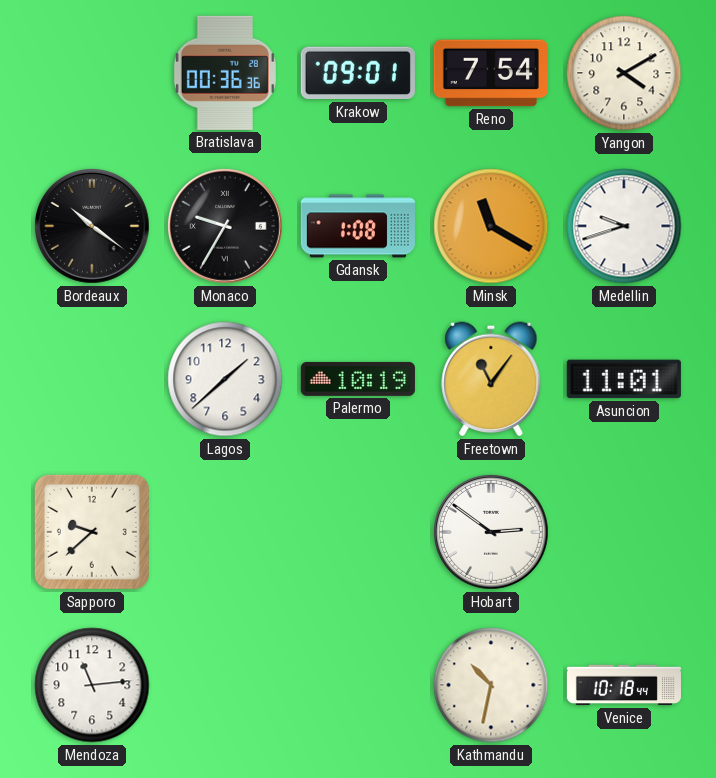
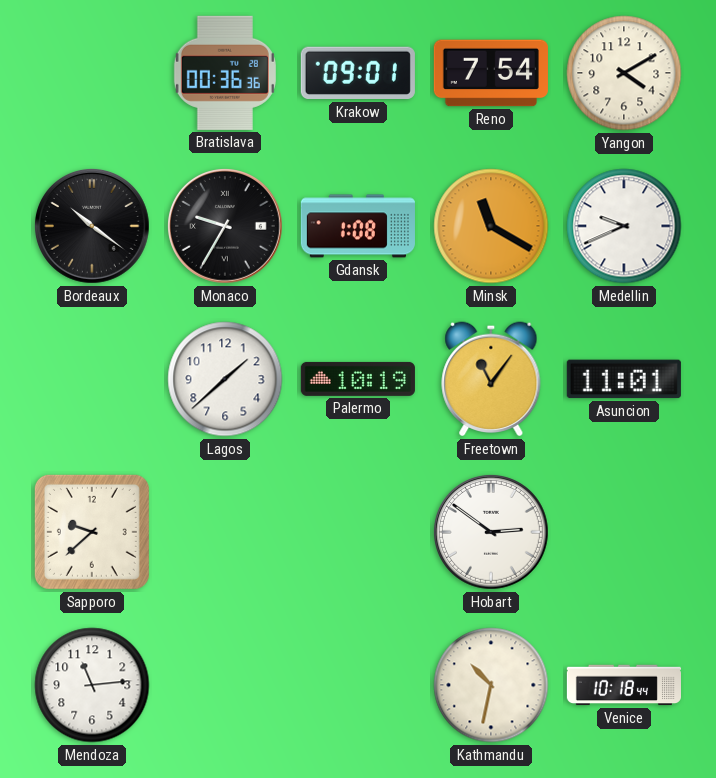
Medellin: 9:42 -> 9:41
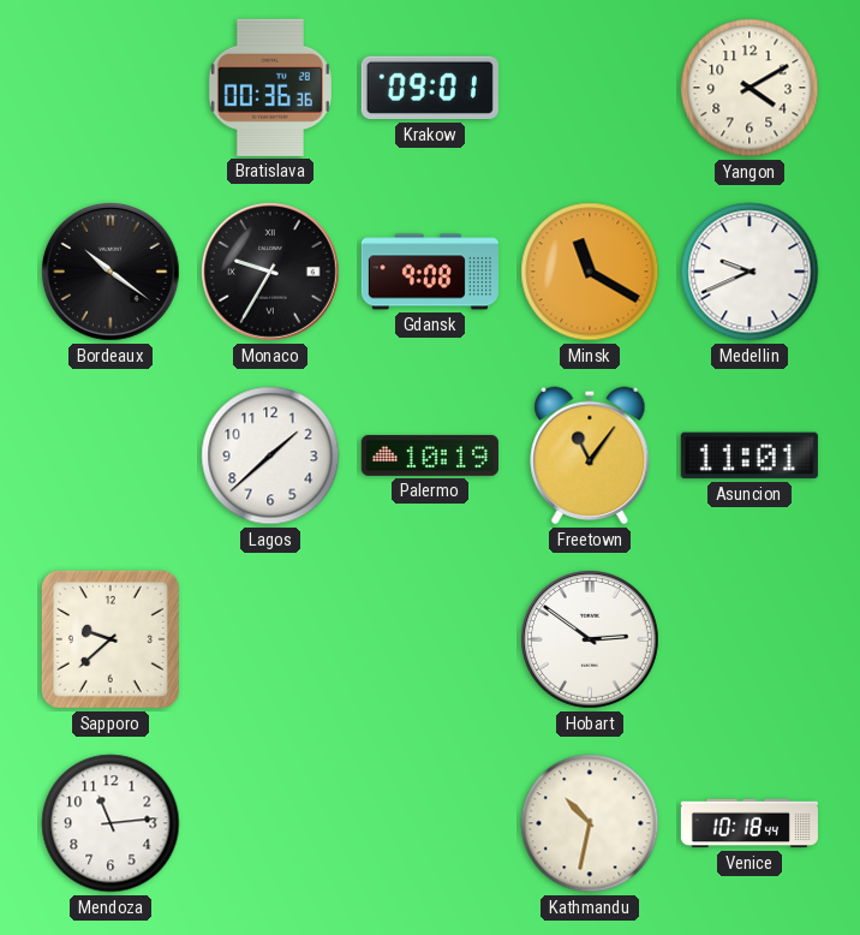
Reno: 7:54 -> none
Gdansk: 1:08 -> 9:08
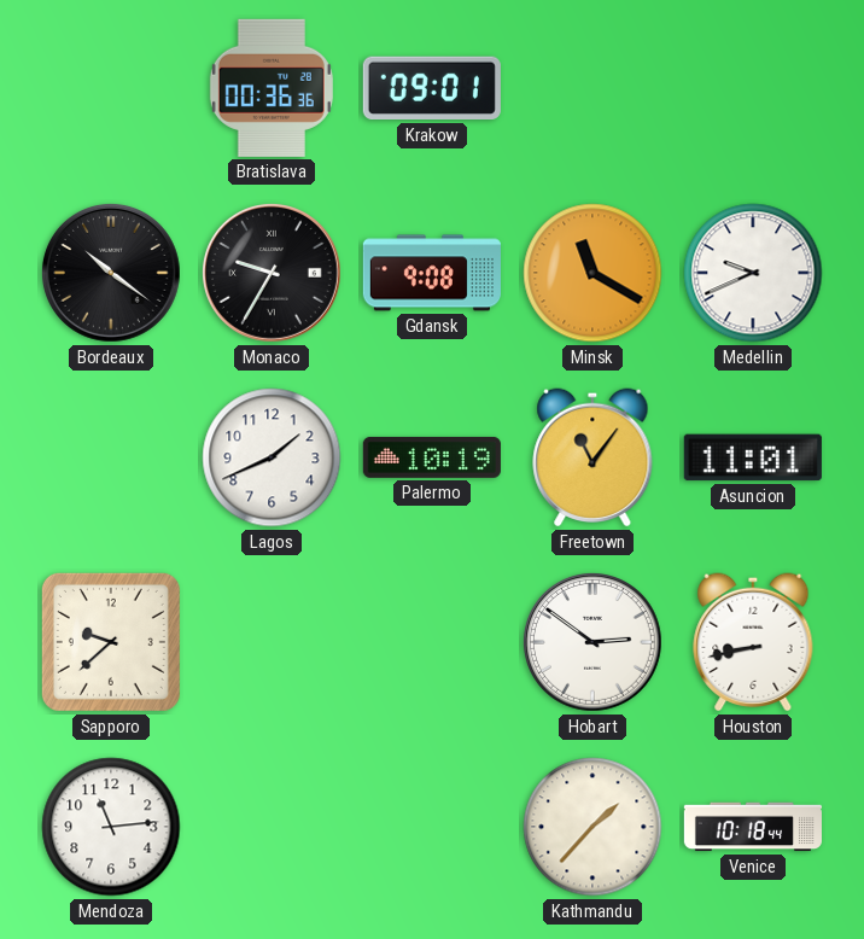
Yangon: 4:10 -> none
Lagos: 1:38 -> 1:41
Houston: none -> 8:43
Kathmandu: 10:32 -> 1:37
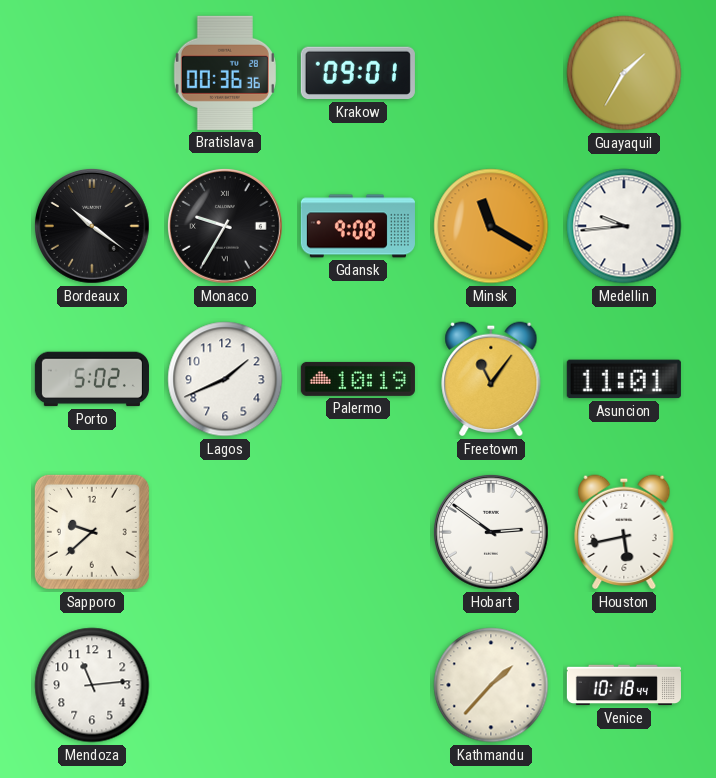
Guayaquil: none -> 1:35
Medellin: 9:41 -> 9:44
Porto: none -> 5:02
Houston: 8:43 -> 5:43
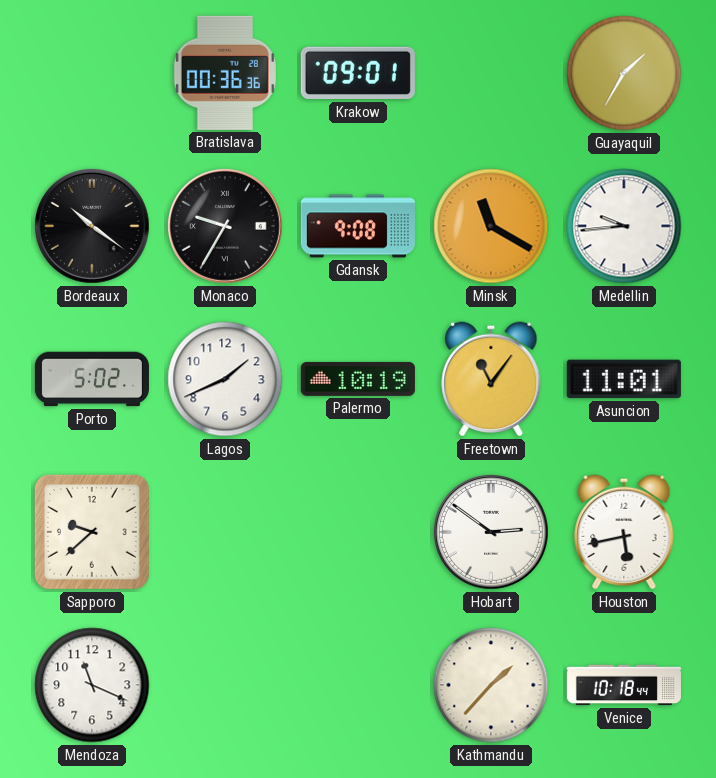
Mendoza: 11:14 -> 11:19
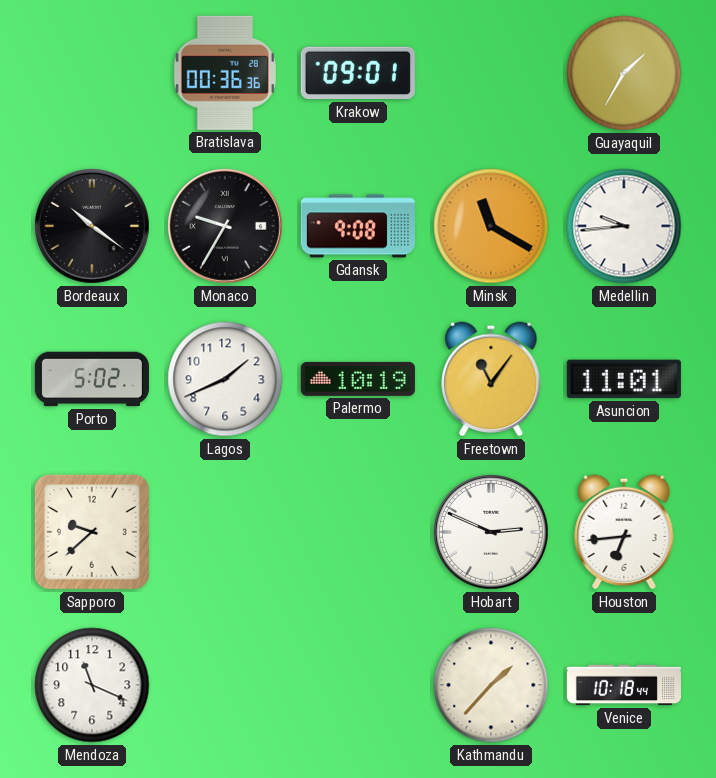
Hobart: 2:51 -> 2:49
Houston: 5:43 -> 6:44
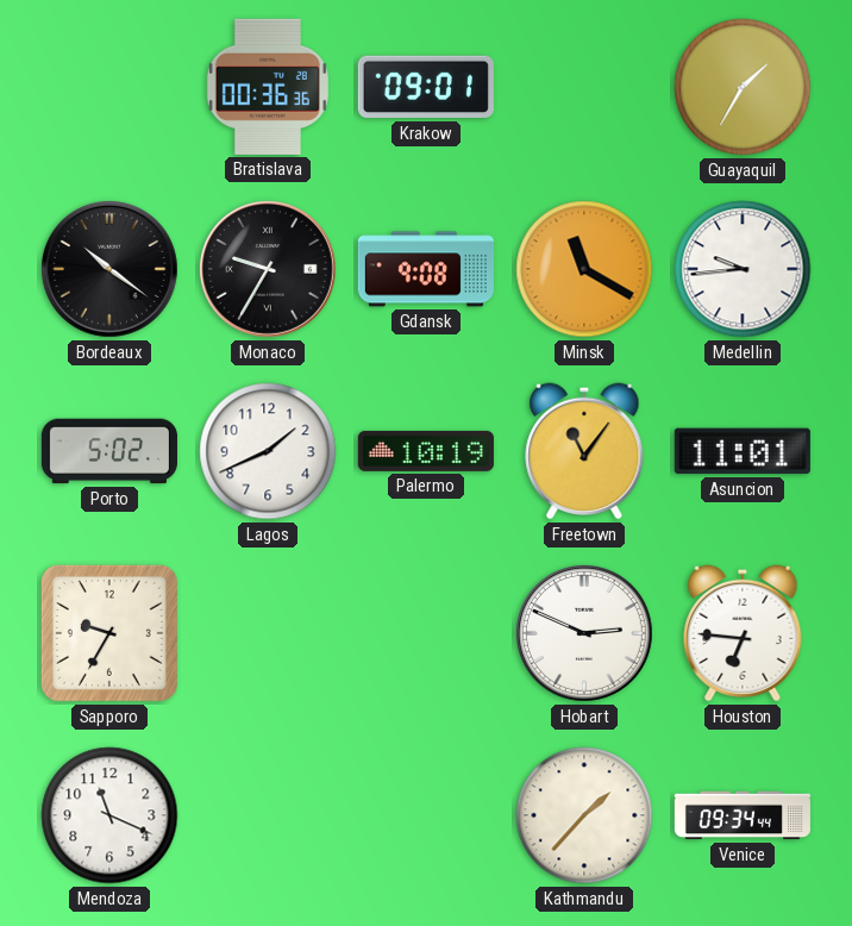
Sapporo: 9:38 -> 9:35
Houston: 6:44 -> 6:46
Venice: 10:18 -> 09:34
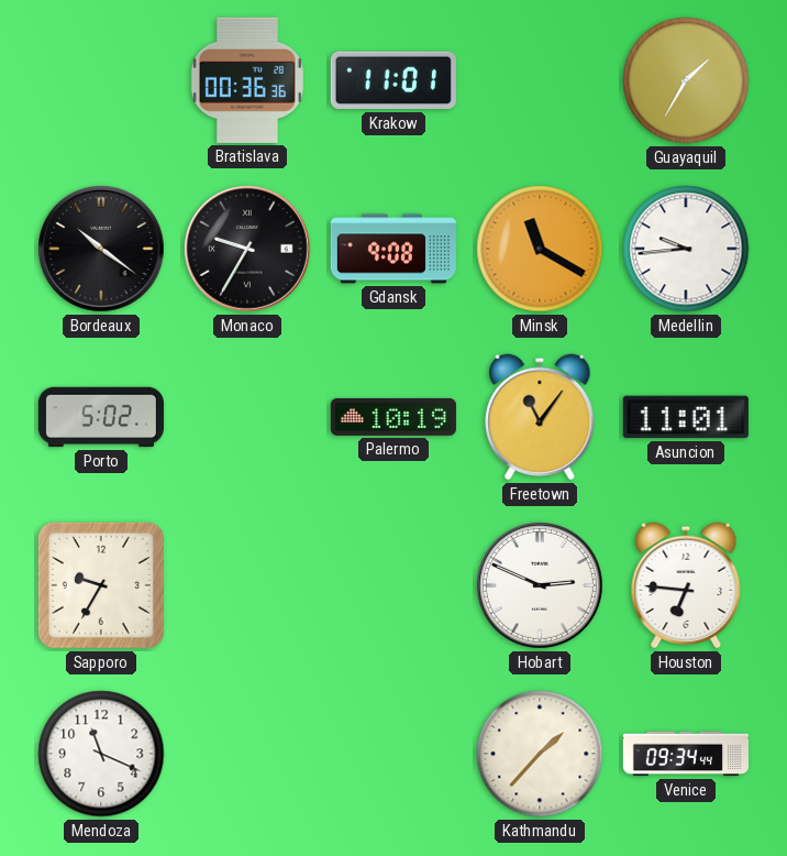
Krakow: 09:01 -> 11:01
Lagos: 1:41 -> none
